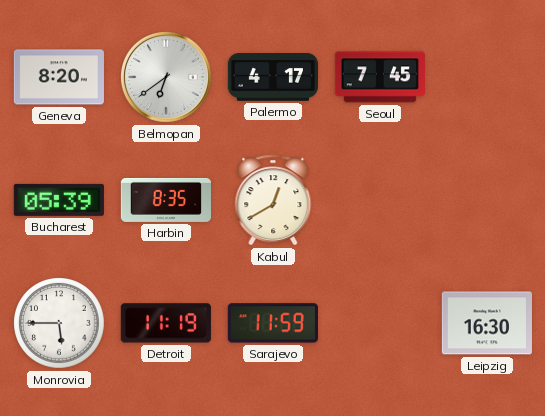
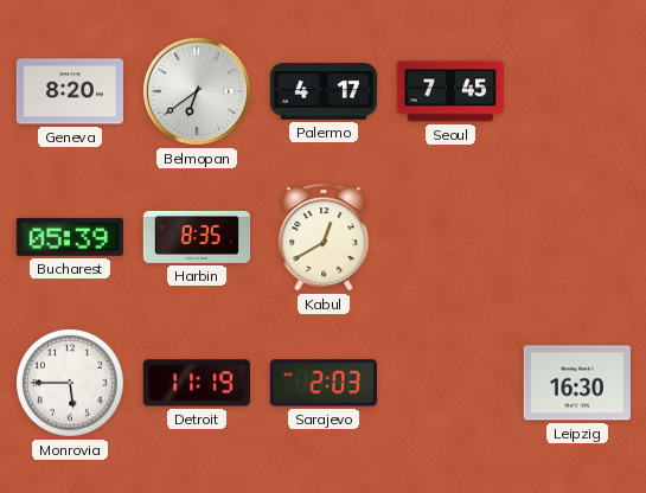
Sarajevo: 11:59 -> 2:03
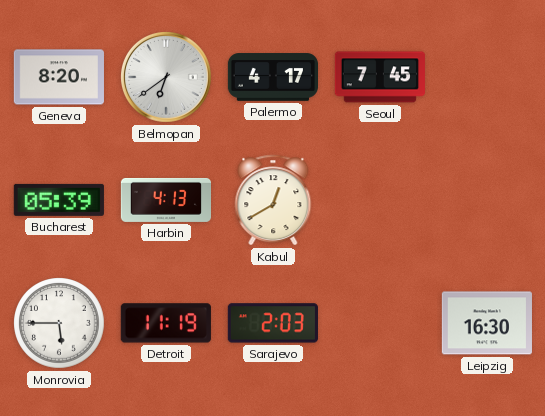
Harbin: 8:35 -> 4:13
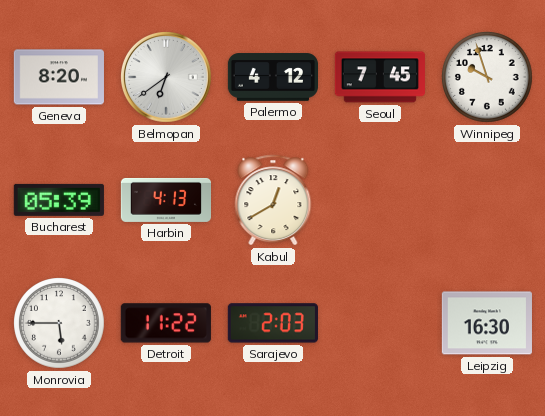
Palermo: 4:17 -> 4:12
Winnipeg: none -> 9:57
Detroit: 11:19 -> 11:22
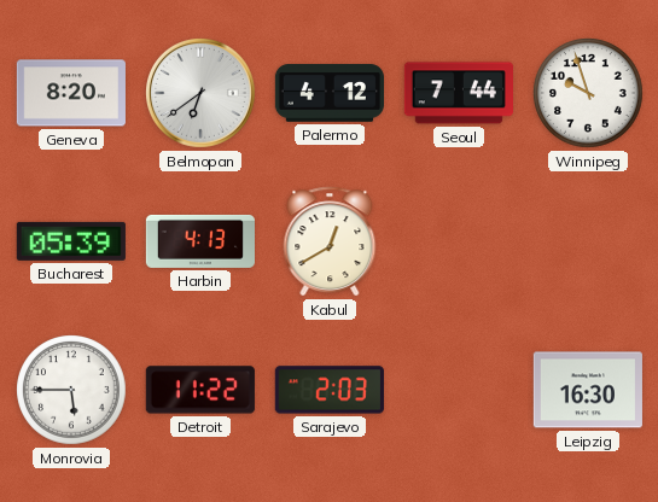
Seoul: 7:45 -> 7:44
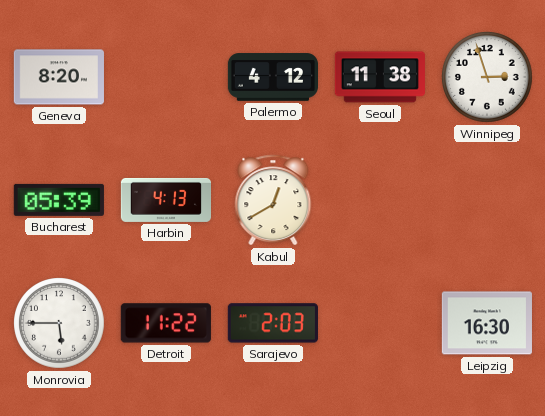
Belmopan: 6:39 -> none
Seoul: 7:44 -> 11:38
Winnipeg: 9:57 -> 2:57
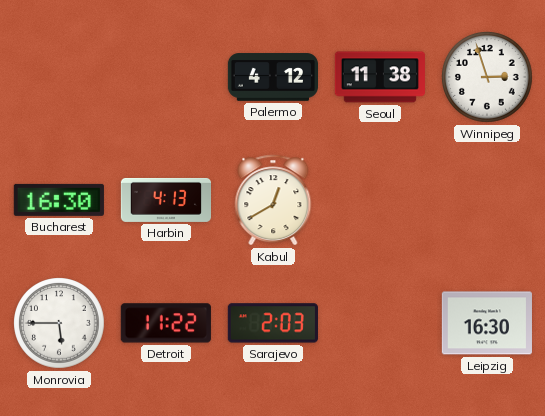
Geneva: 8:20 -> none
Bucharest: 05:39 -> 16:30
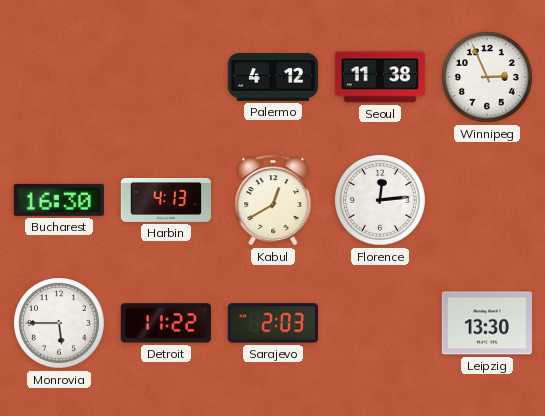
Winnipeg: 2:57 -> 2:56
Florence: none -> 12:14
Leipzig: 16:30 -> 13:30
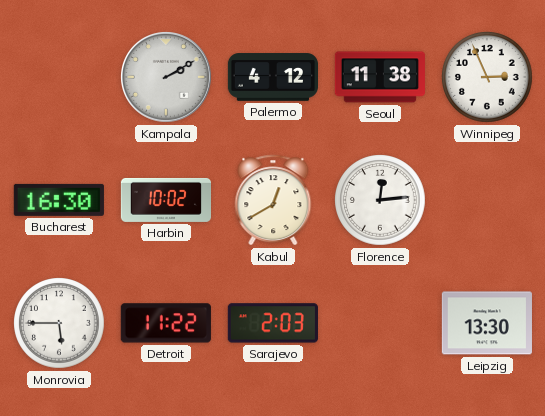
Kampala: none -> 2:10
Harbin: 4:13 -> 10:02
